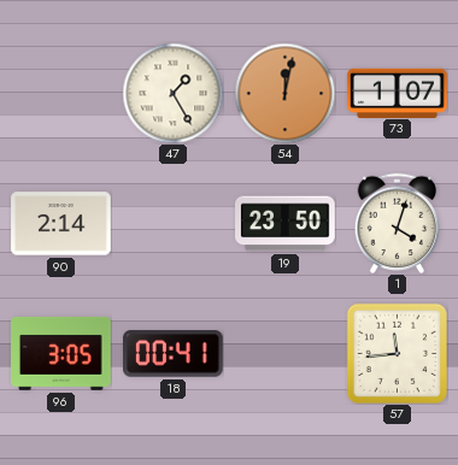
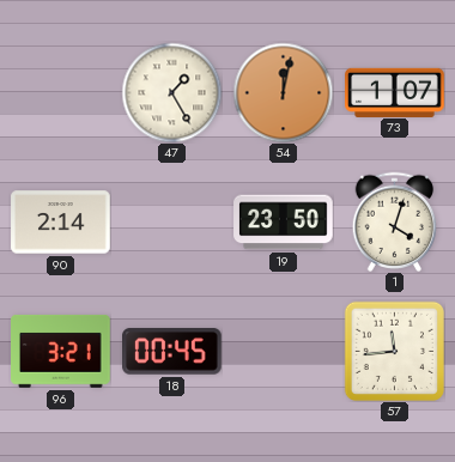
96: 3:05 -> 3:21
18: 00:41 -> 00:45
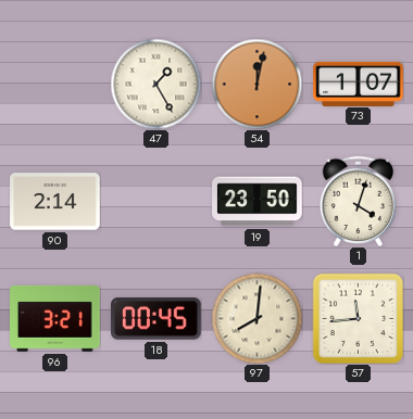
97: none -> 8:01
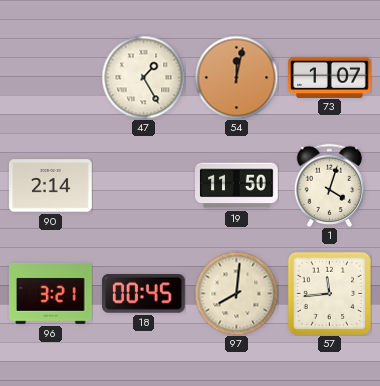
19: 23:50 -> 11:50
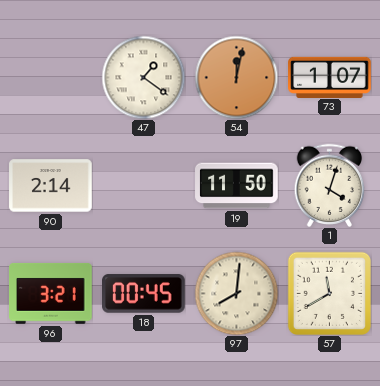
47: 1:25 -> 1:21
57: 11:44 -> 11:40
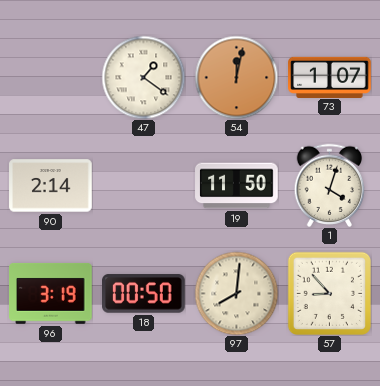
96: 3:21 -> 3:19
18: 00:45 -> 00:50
57: 11:40 -> 8:53
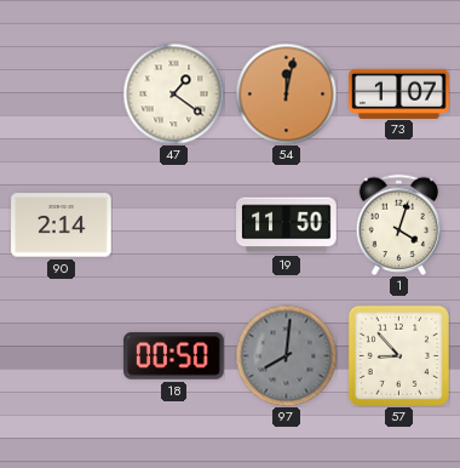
96: 3:19 -> none
97 dial: cream -> grey
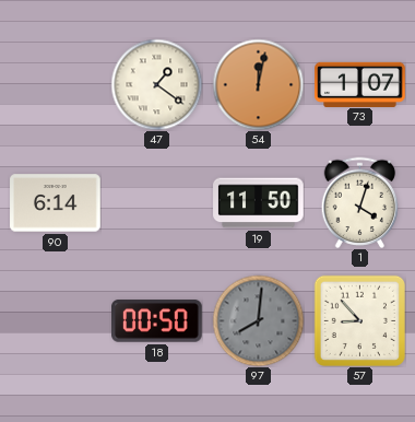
90: 2:14 -> 6:14
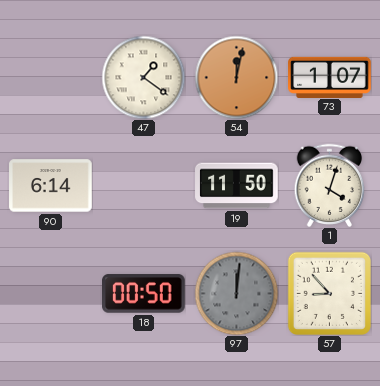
97: 8:01 -> 12:01
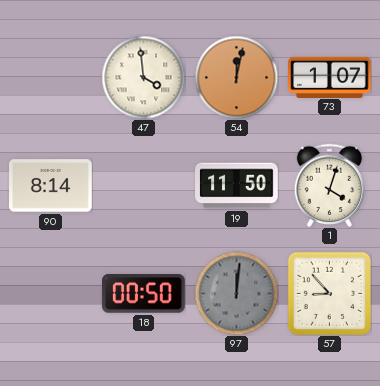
47: 1:21 -> 3:59
90: 6:14 -> 8:14
